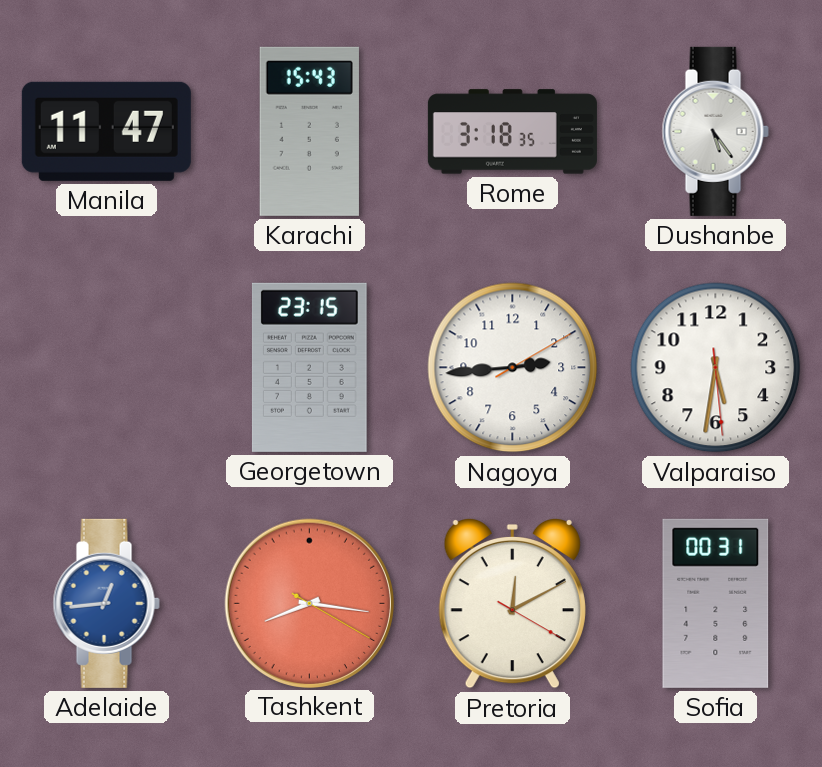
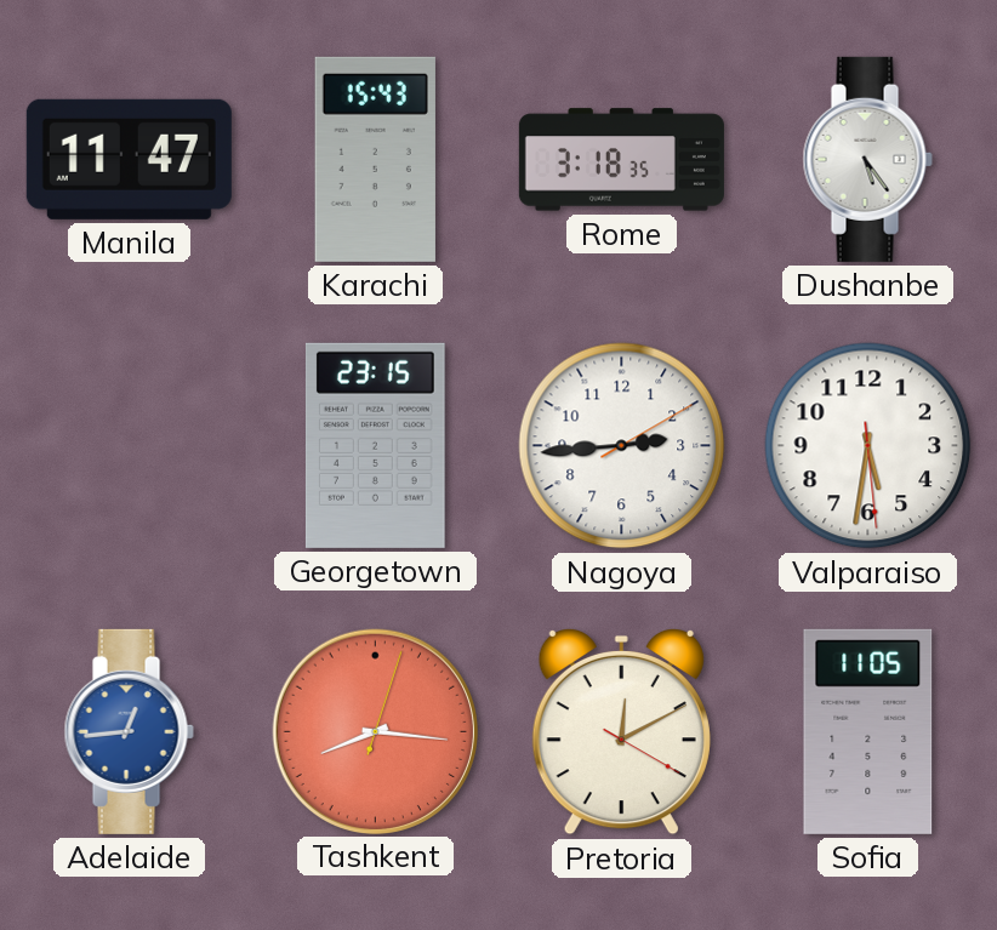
Tashkent: 8:16:20 -> 8:16:03
Sofia: 00:31 -> 11:05
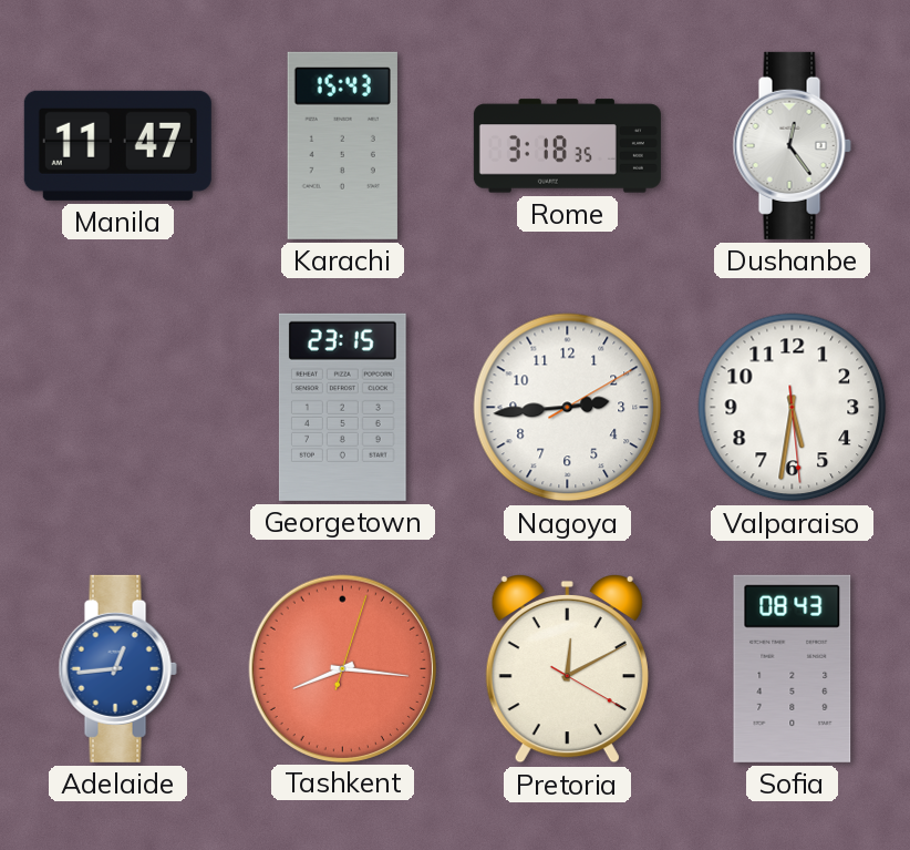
Dushanbe: 5:24 -> 12:24
Sofia: 11:05 -> 08:43
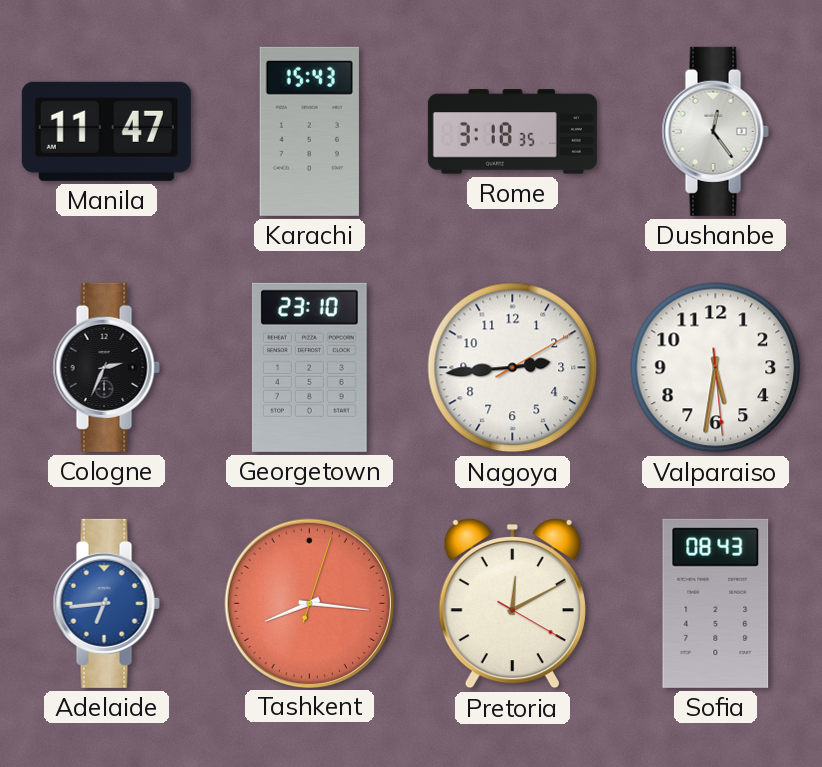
Cologne: none -> 2:34
Georgetown: 23:15 -> 23:10
Adelaide: 12:44 -> 6:44
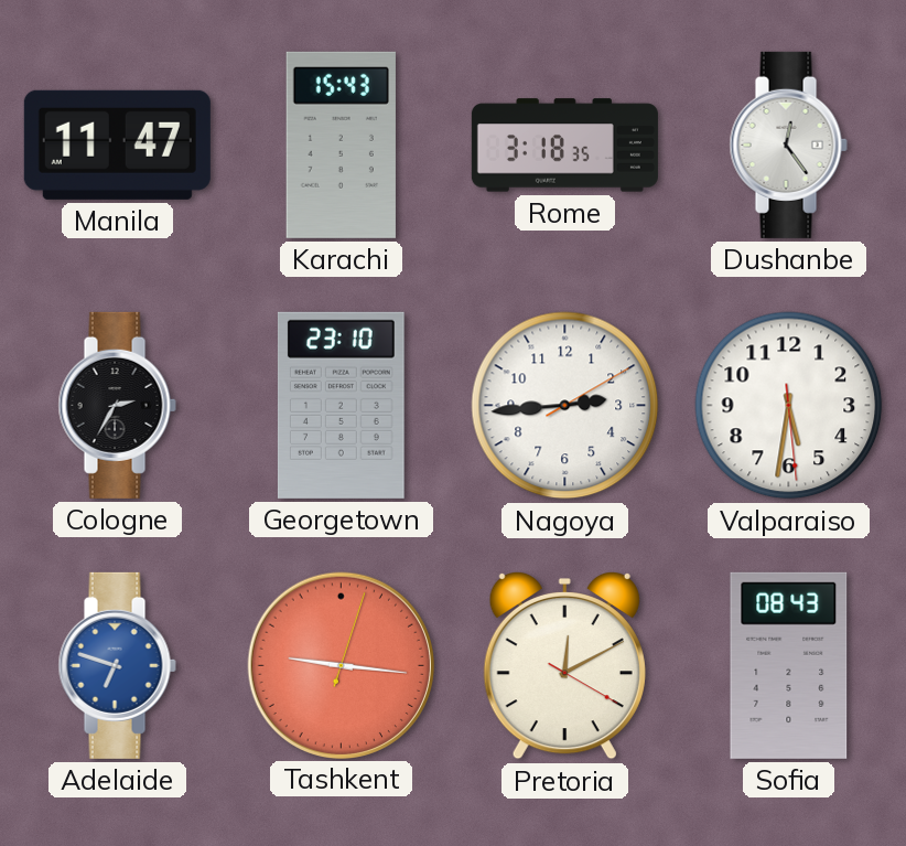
Cologne: 2:34 -> 2:35
Adelaide: 6:44 -> 6:48
Tashkent: 8:16 -> 9:16
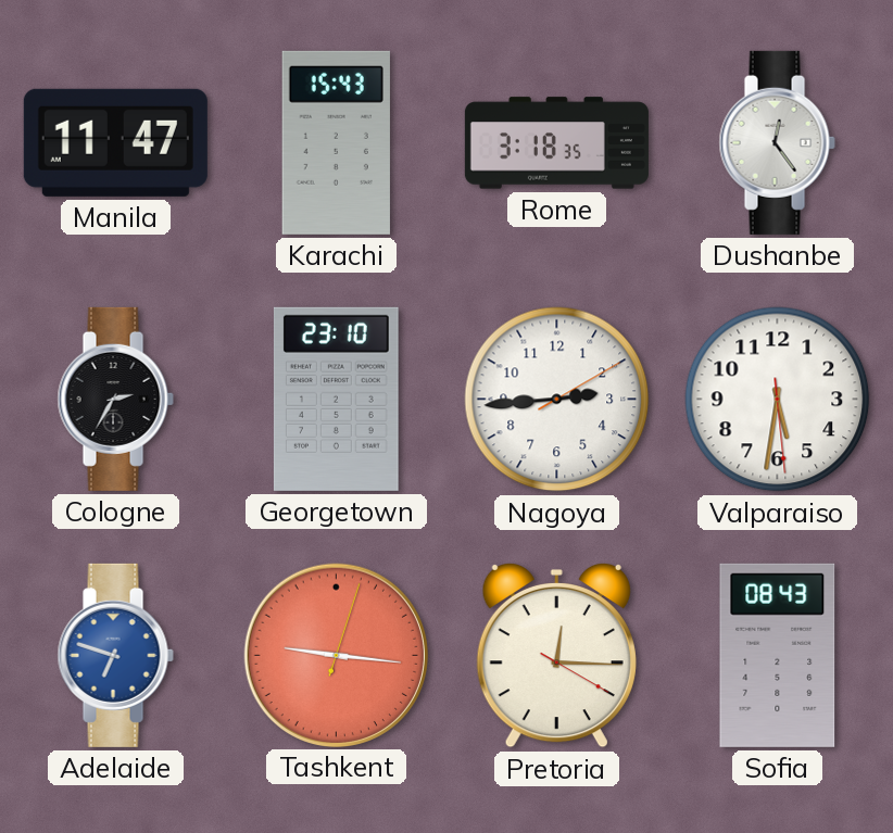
Pretoria: 12:10 -> 12:15
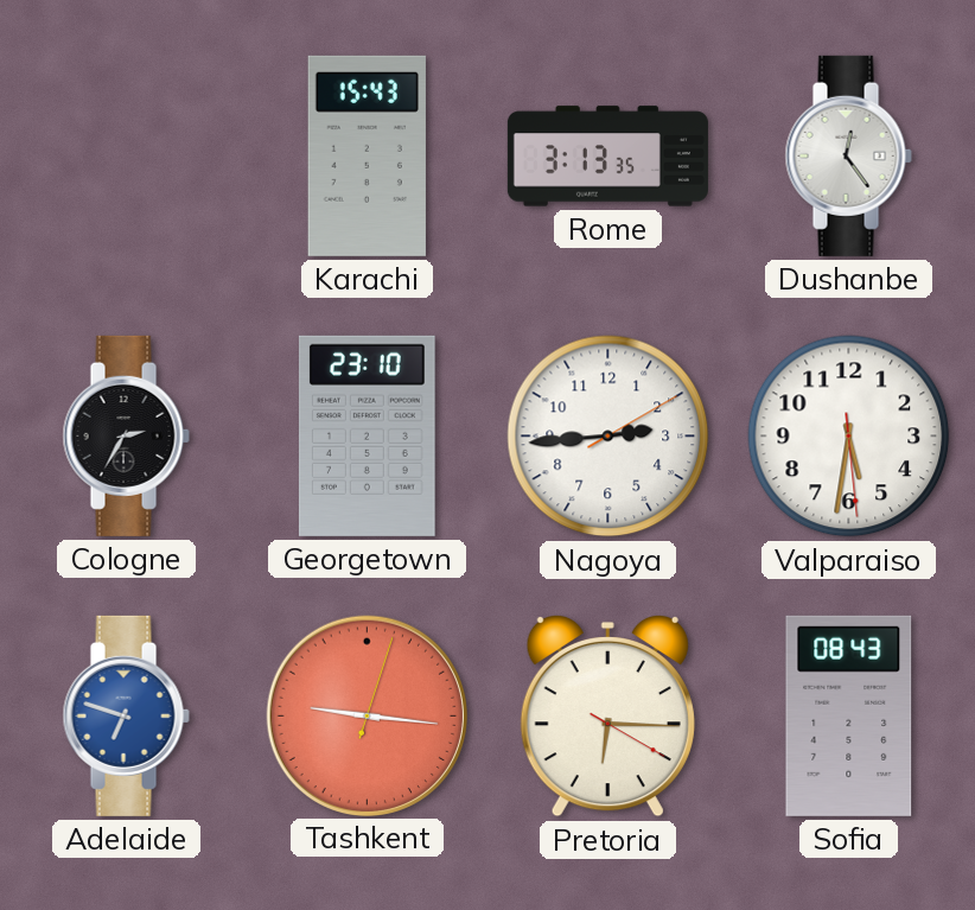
Manila: 11:47 -> none
Rome: 3:18 -> 3:13
Pretoria: 12:15 -> 6:15
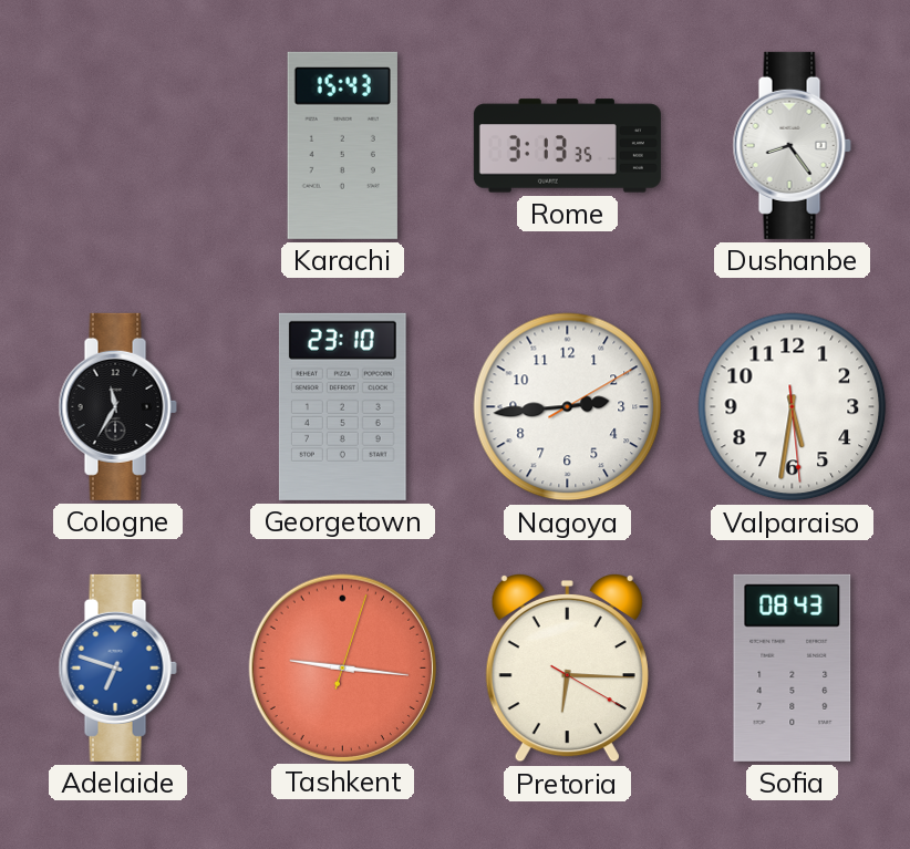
Dushanbe: 12:24 -> 8:24
Cologne: 2:35 -> 11:35
